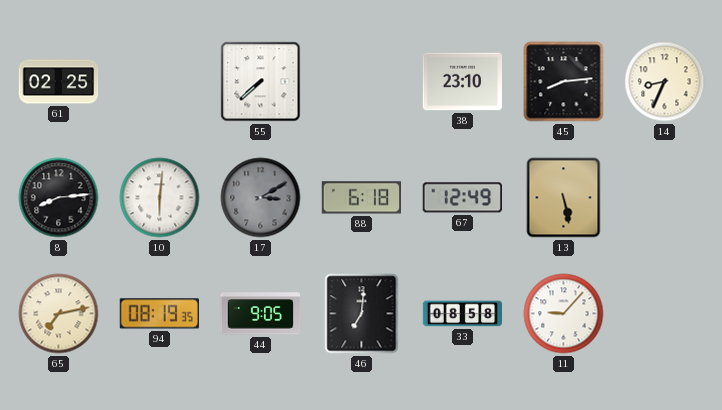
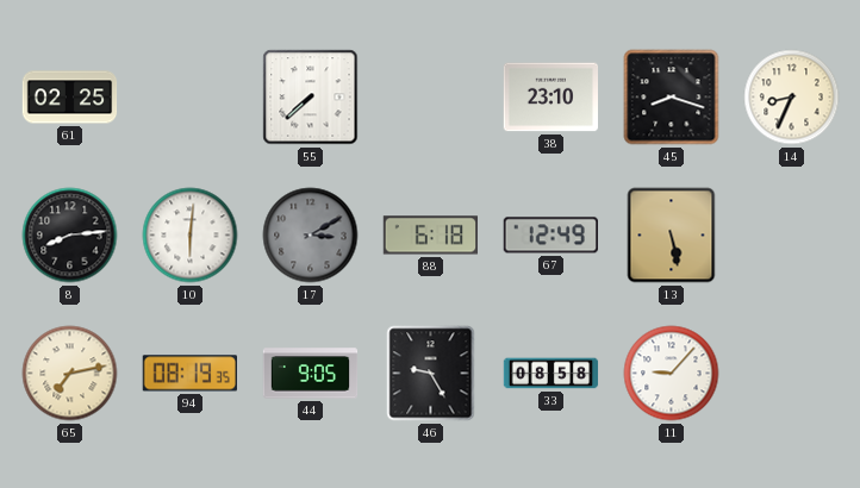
45: 8:14 -> 8:18
46: 7:01 -> 9:25
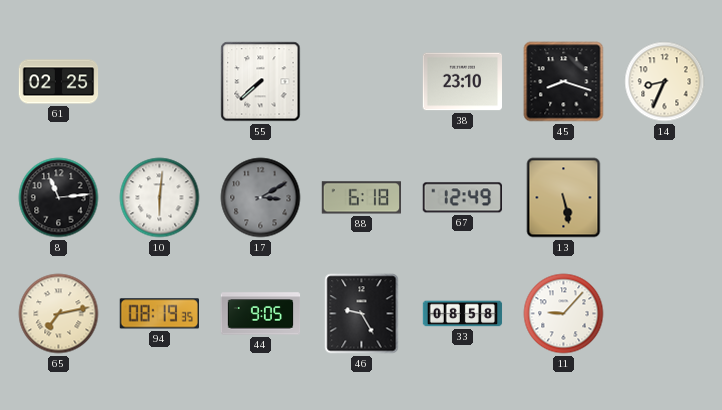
8: 8:14 -> 11:14
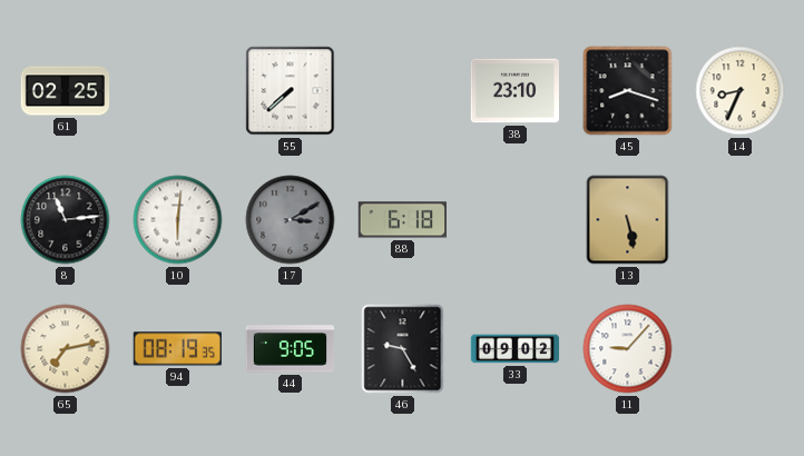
67: 12:49 -> none
33: 08:58 -> 09:02
